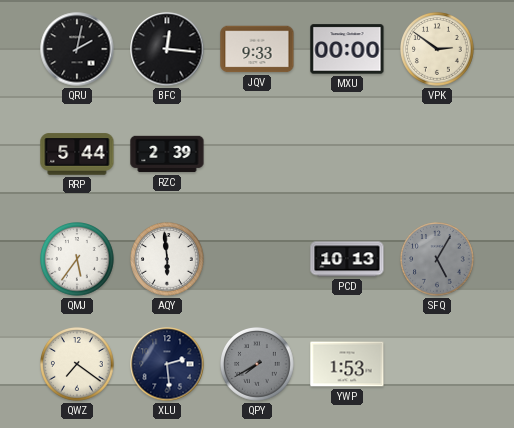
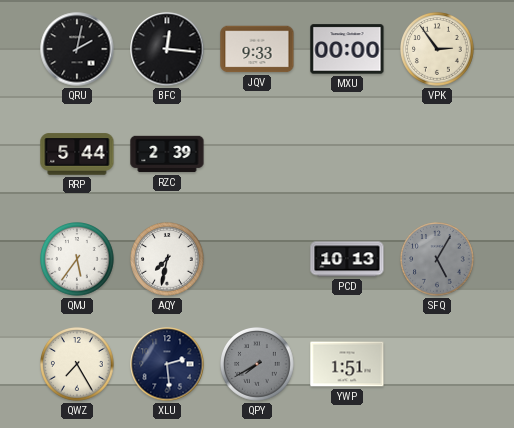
VPK: 2:51 -> 2:54
AQY: 5:59 -> 7:32
QWZ: 7:21 -> 7:25
YWP: 1:53 -> 1:51
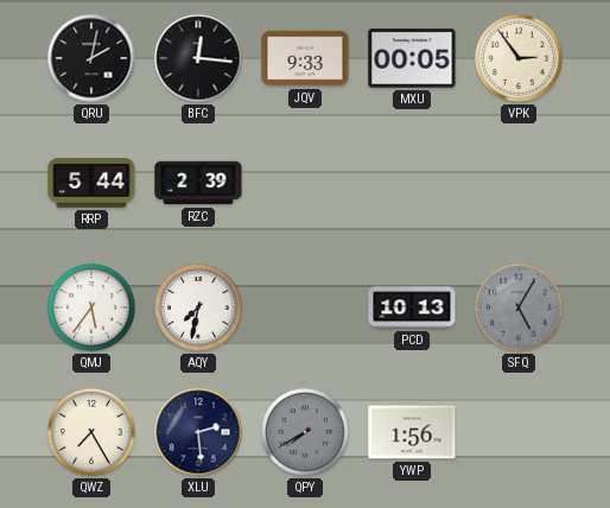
MXU: 00:00 -> 00:05
YWP: 1:51 -> 1:56
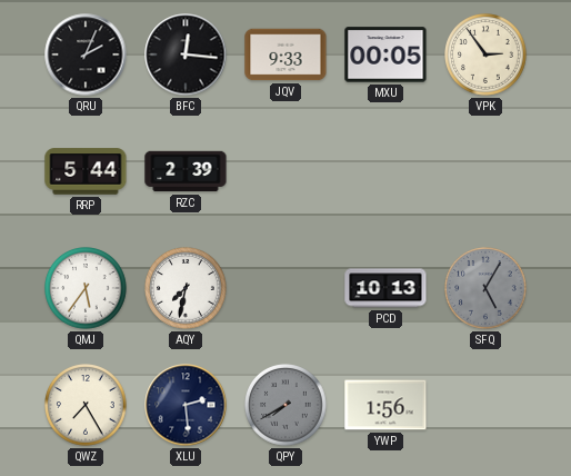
QRU: 2:02 -> 2:04
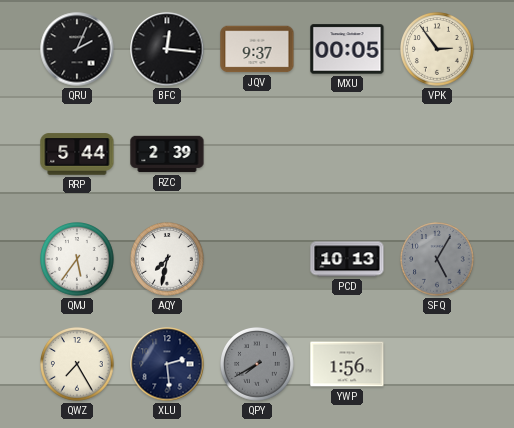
JQV: 9:33 -> 9:37
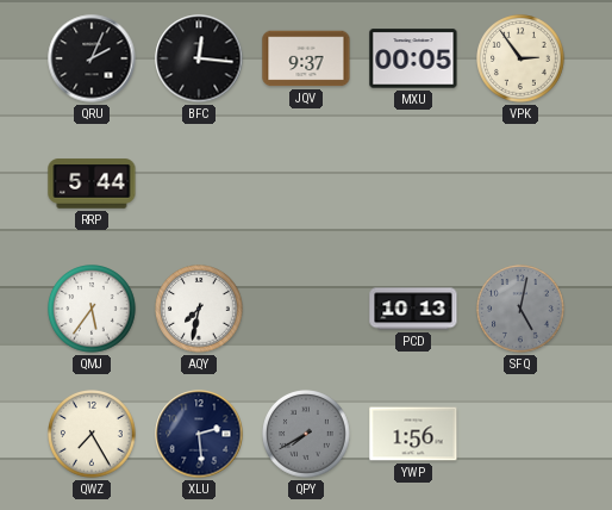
RZC: 2:39 -> none
SFQ: 5:05 -> 5:02
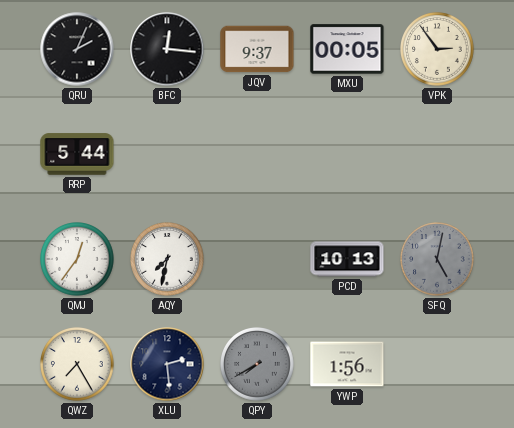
QMJ: 5:36 -> 12:36
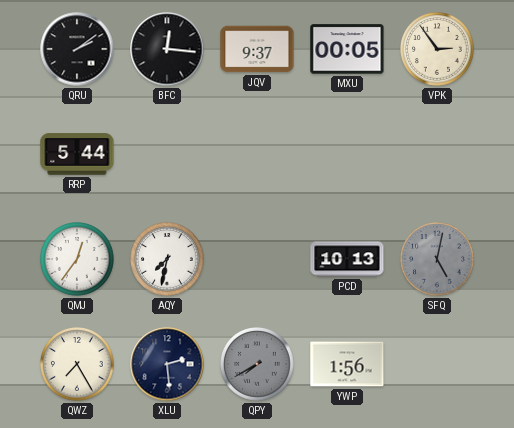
QRU: 2:04 -> 2:09
